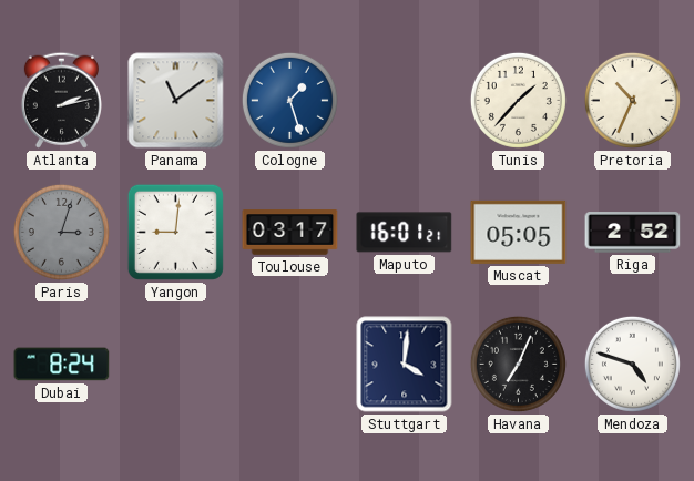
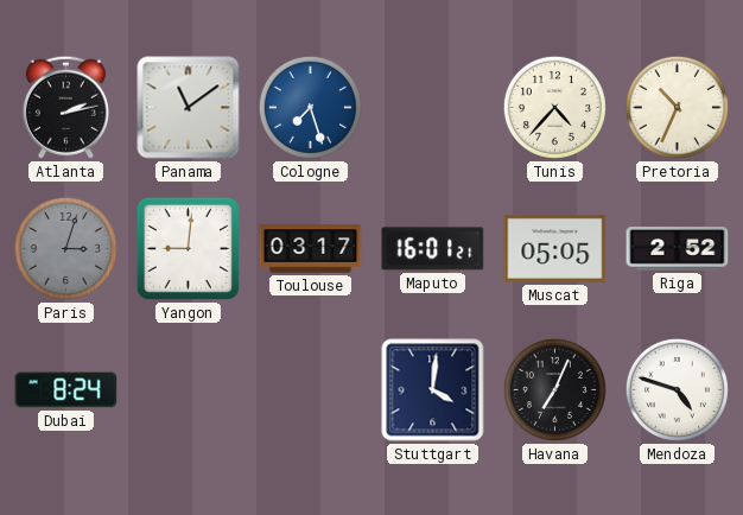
Cologne: 1:27 -> 7:27
Tunis: 1:37 -> 4:37
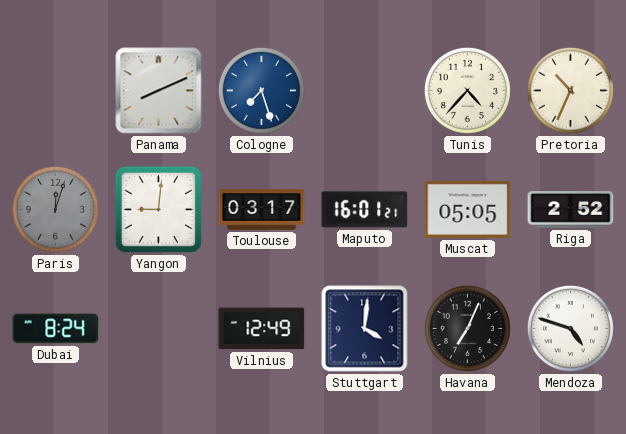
Atlanta: 2:13 -> none
Panama: 11:09 -> 8:11
Paris: 3:03 -> 12:03
Vilnius: none -> 12:49
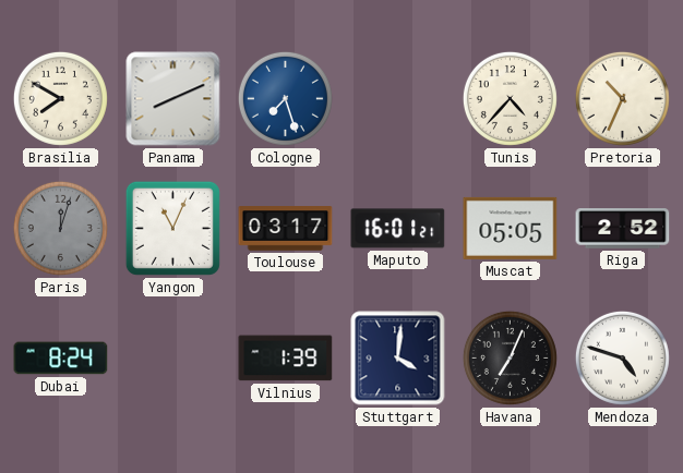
Brasilia: none -> 7:50
Yangon: 9:01 -> 11:04
Vilnius: 12:49 -> 1:39
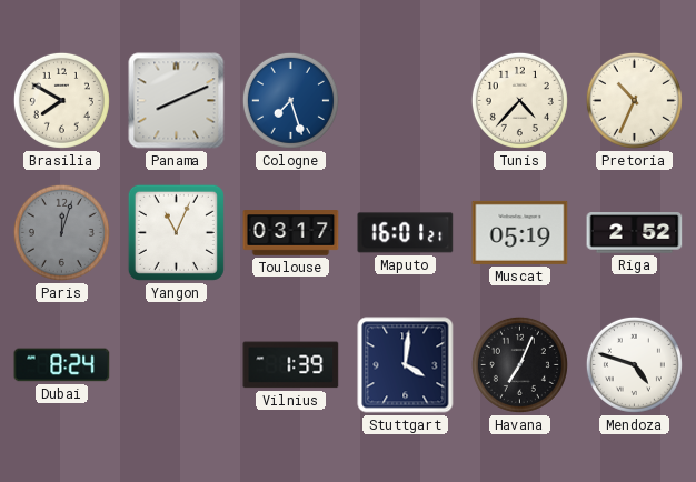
Muscat: 05:05 -> 05:19
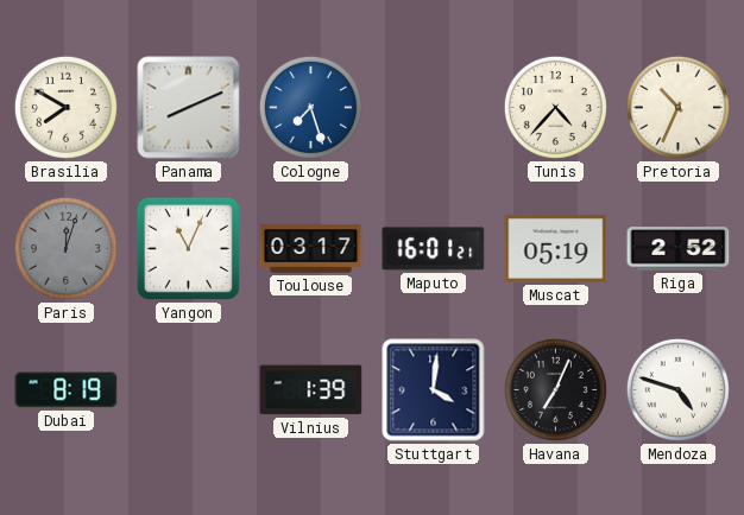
Dubai: 8:24 -> 8:19
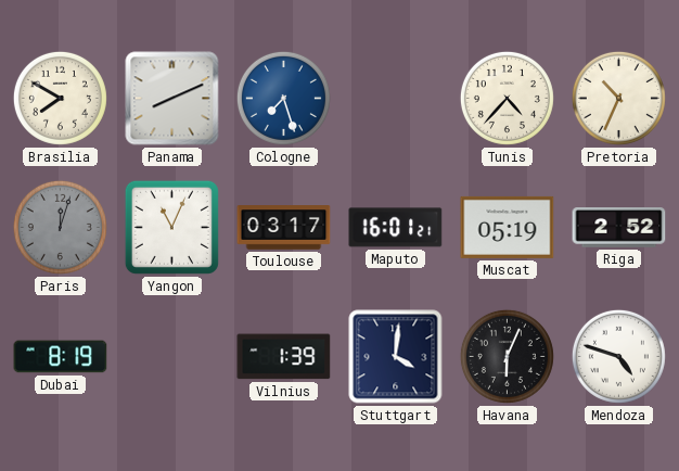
Havana: 7:04 -> 6:04
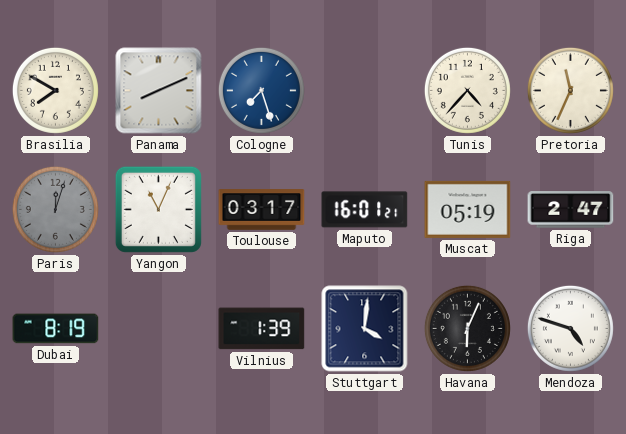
Pretoria: 10:34 -> 11:34
Riga: 2:52 -> 2:47
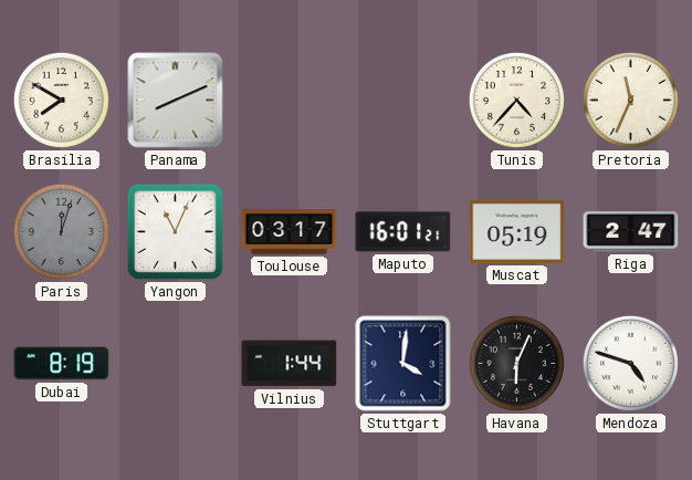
Cologne: 7:27 -> none
Vilnius: 1:39 -> 1:44
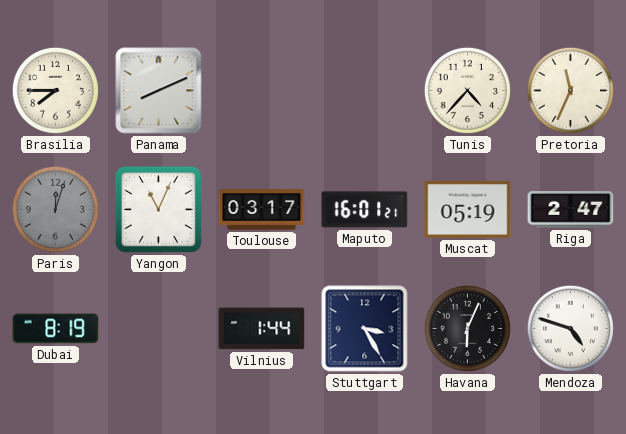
Brasilia: 7:50 -> 7:45
Stuttgart: 4:01 -> 3:25
